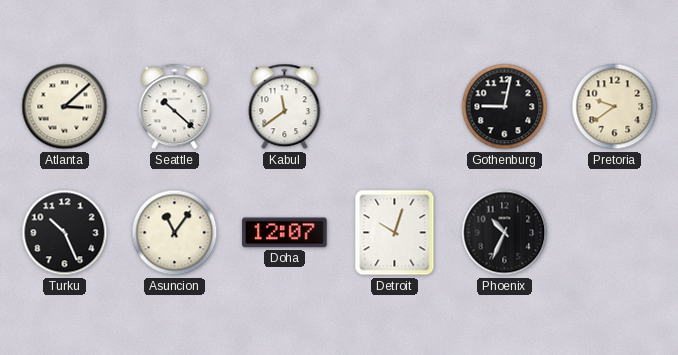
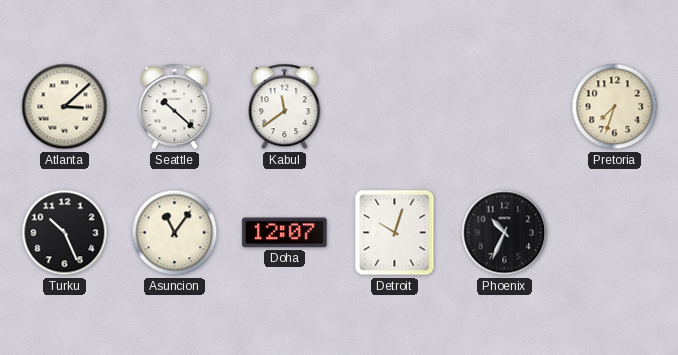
Gothenburg: 9:02 -> none
Pretoria: 9:39 -> 7:33
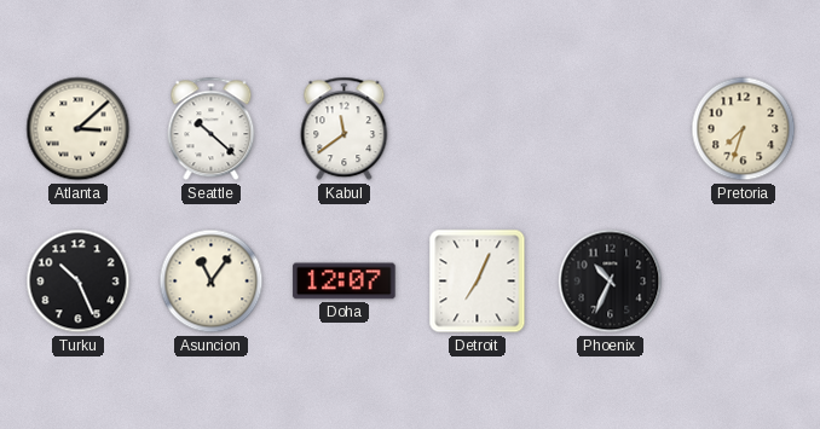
Detroit: 10:03 -> 7:04
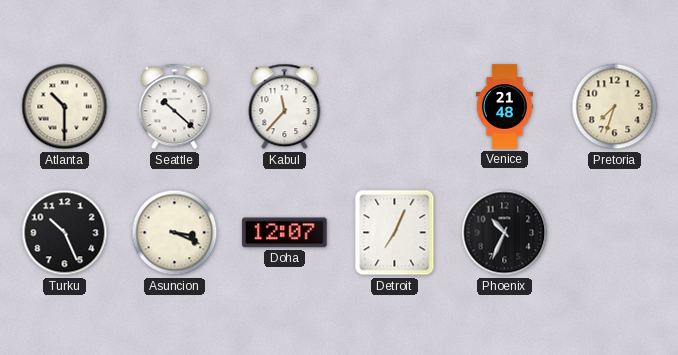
Atlanta: 3:08 -> 10:30
Kabul: 11:39 -> 11:37
Venice: none -> 21:48
Asuncion: 11:06 -> 3:19
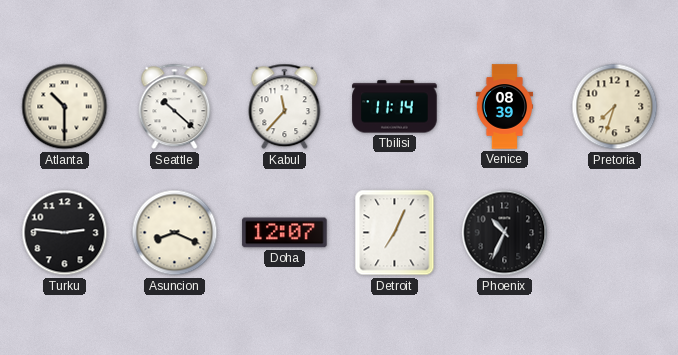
Tbilisi: none -> 11:14
Venice: 21:48 -> 08:39
Turku: 10:26 -> 2:46
Asuncion: 3:19 -> 8:19
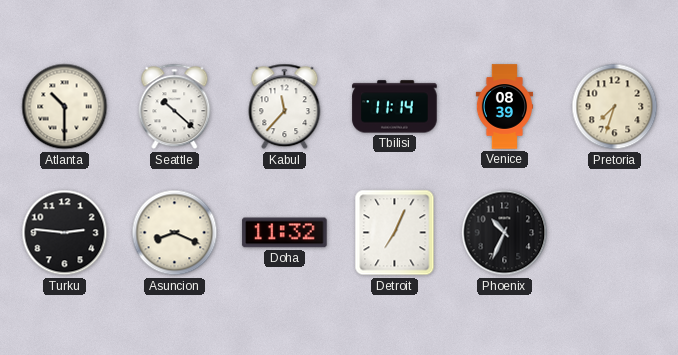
Doha: 12:07 -> 11:32
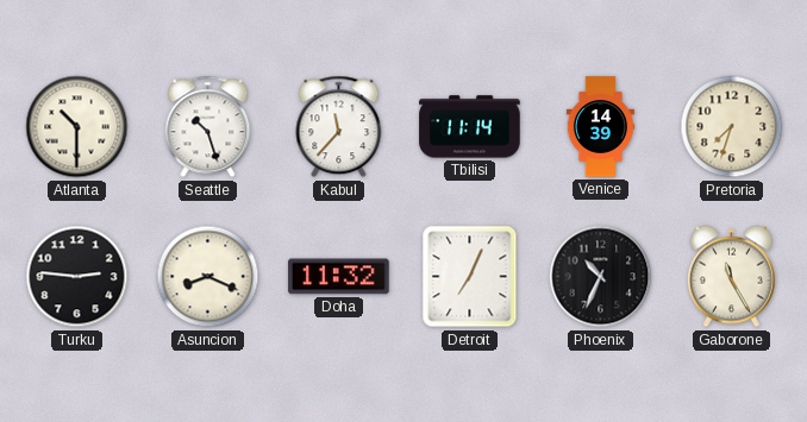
Seattle: 10:22 -> 10:27
Venice: 08:39 -> 14:39
Gaborone: none -> 11:25
